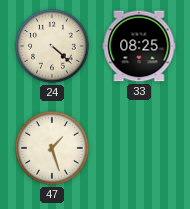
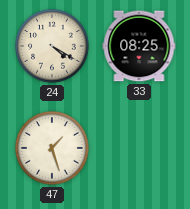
24: 4:22 -> 4:20
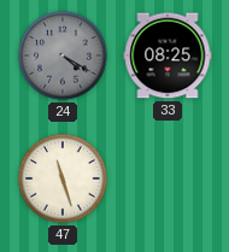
24 dial: cream -> grey
47: 1:27 -> 11:27
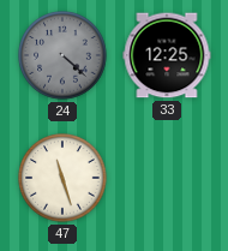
24: 4:20 -> 4:22
33: 08:25 -> 12:25
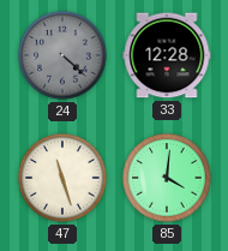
33: 12:25 -> 12:28
85: none -> 4:01
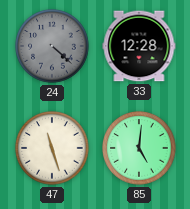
85: 4:01 -> 5:01
